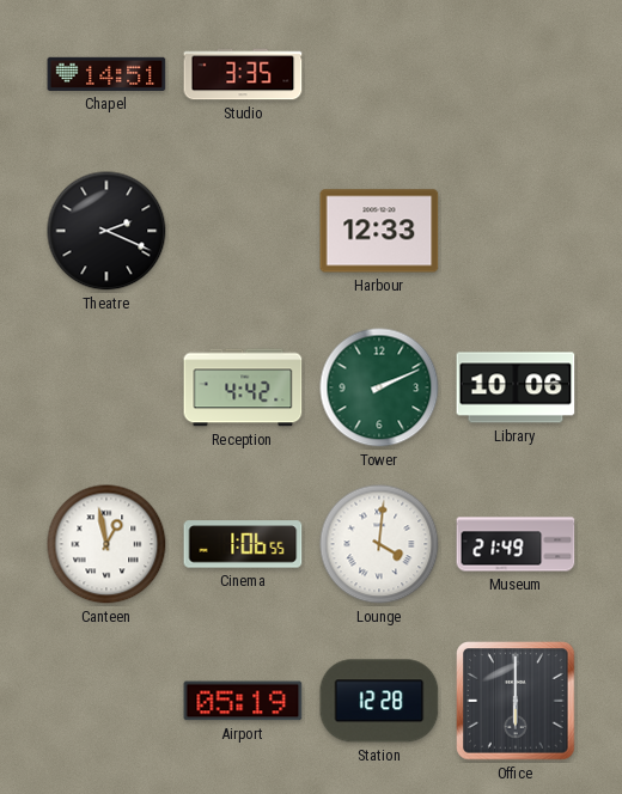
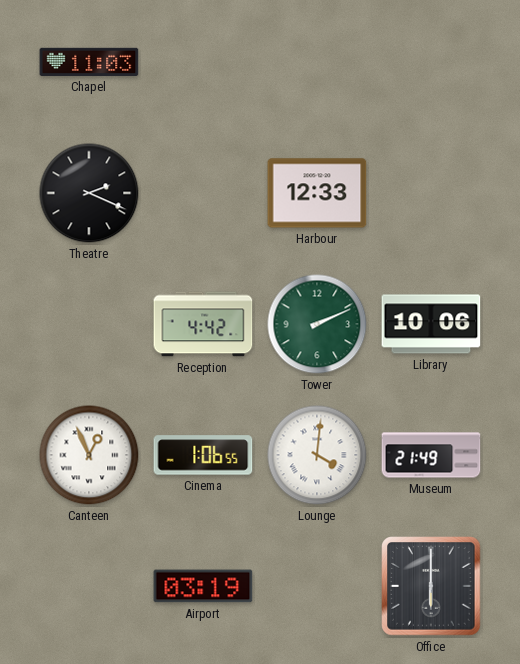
Chapel: 14:51 -> 11:03
Studio: 3:35 -> none
Canteen: 12:58 -> 12:56
Airport: 05:19 -> 03:19
Station: 12:28 -> none
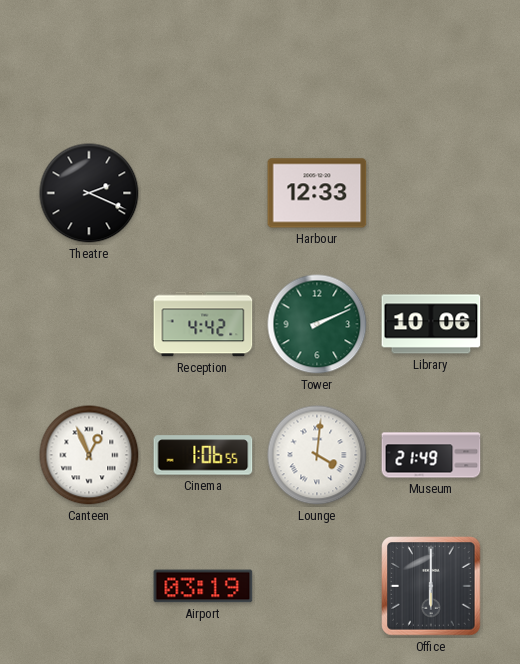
Chapel: 11:03 -> none
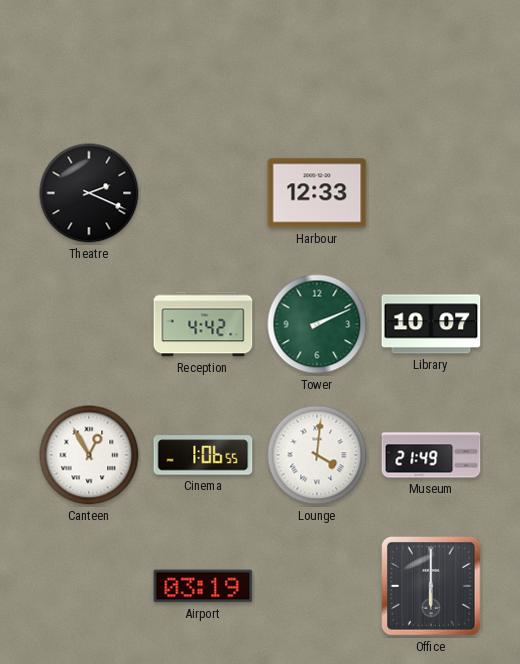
Library: 10:06 -> 10:07
Canteen: 12:56 -> 12:55
